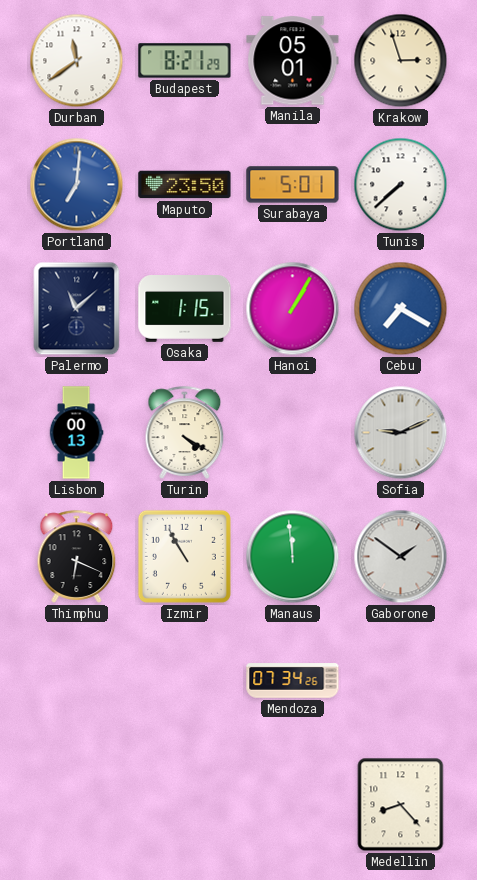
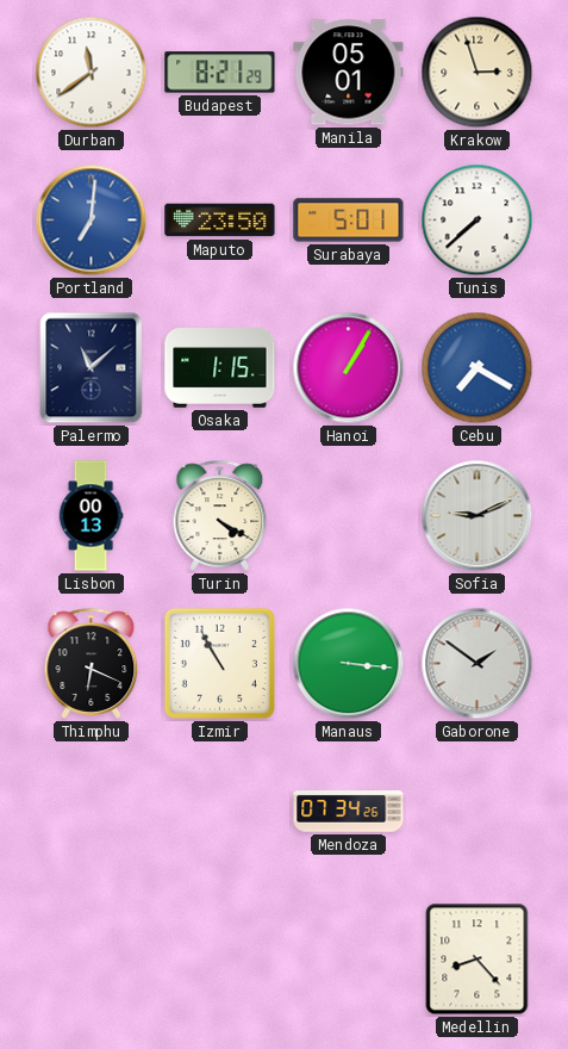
Manaus: 11:59 -> 3:16
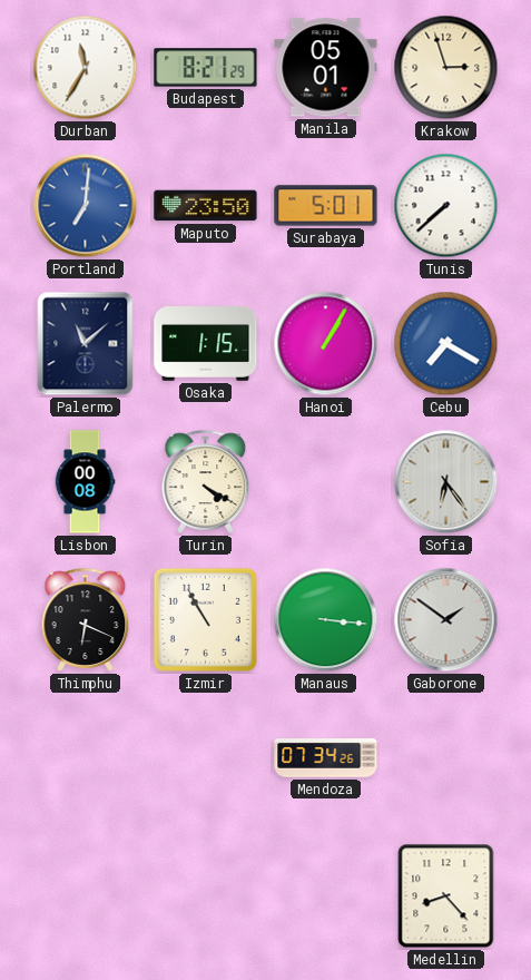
Durban: 11:39 -> 11:35
Lisbon: 00:13 -> 00:08
Sofia: 9:11 -> 6:24
